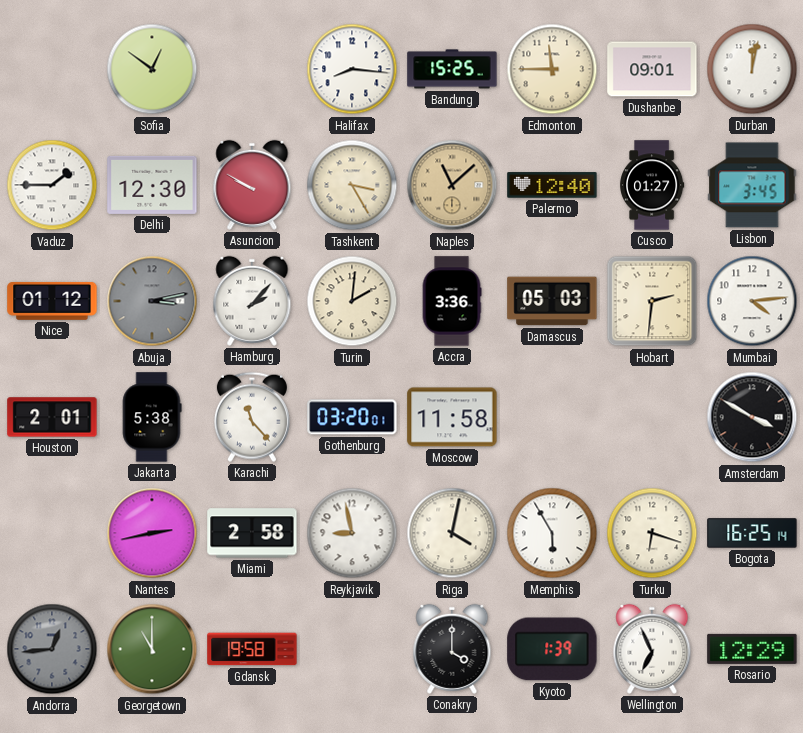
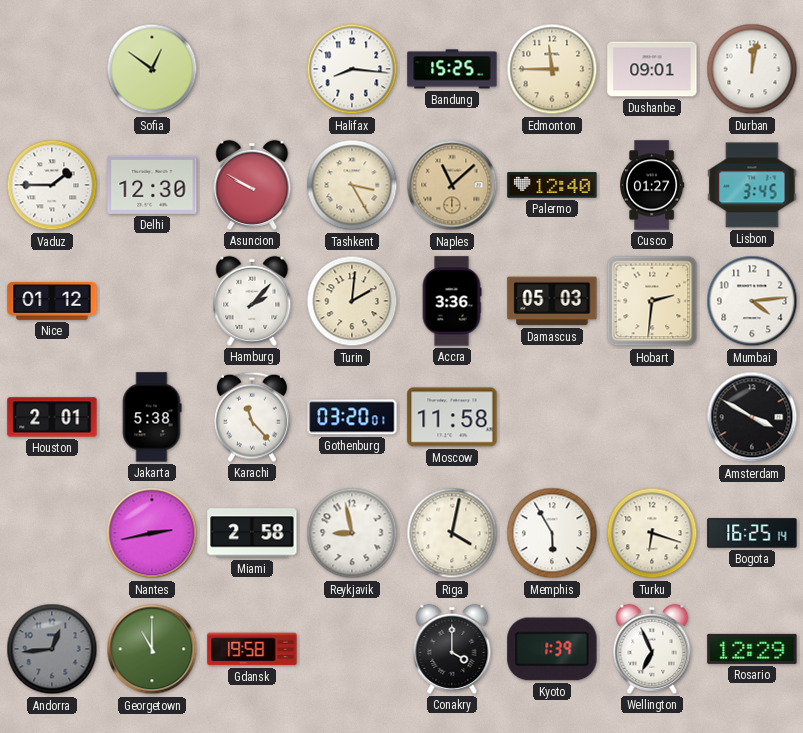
Abuja: 3:13 -> none
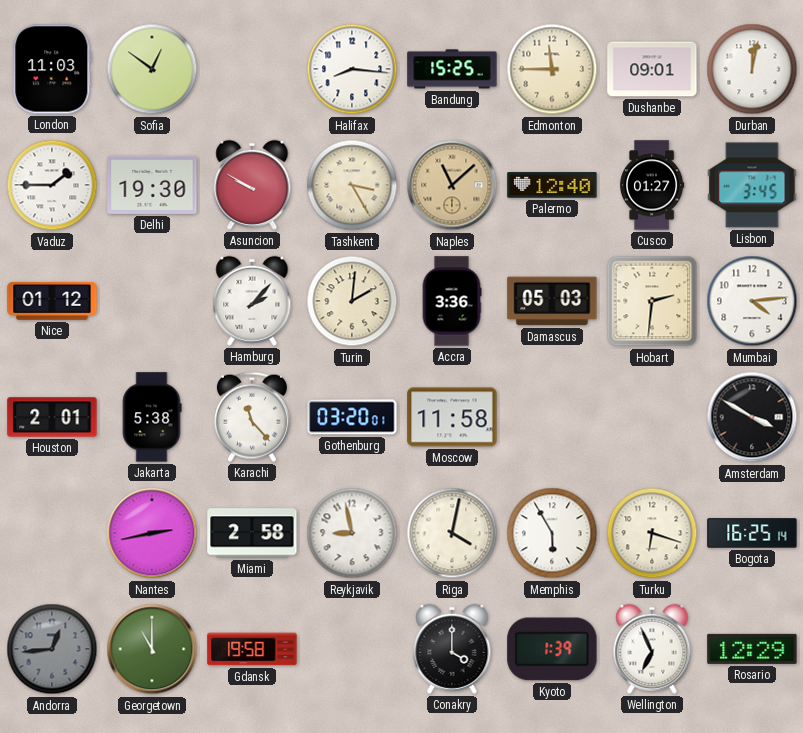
London: none -> 11:03
Delhi: 12:30 -> 19:30
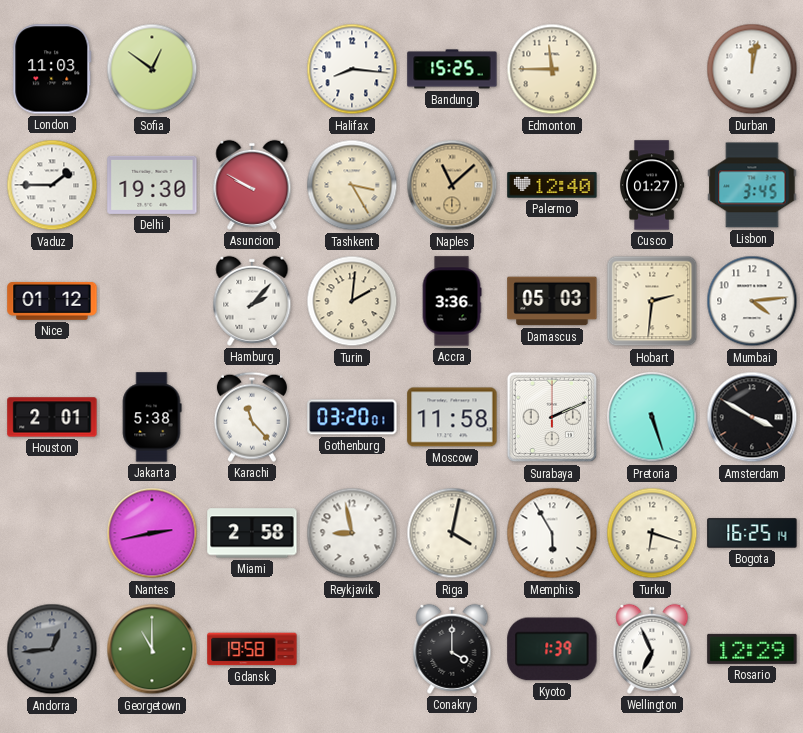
Dushanbe: 09:01 -> none
Surabaya: none -> 2:11
Pretoria: none -> 5:27
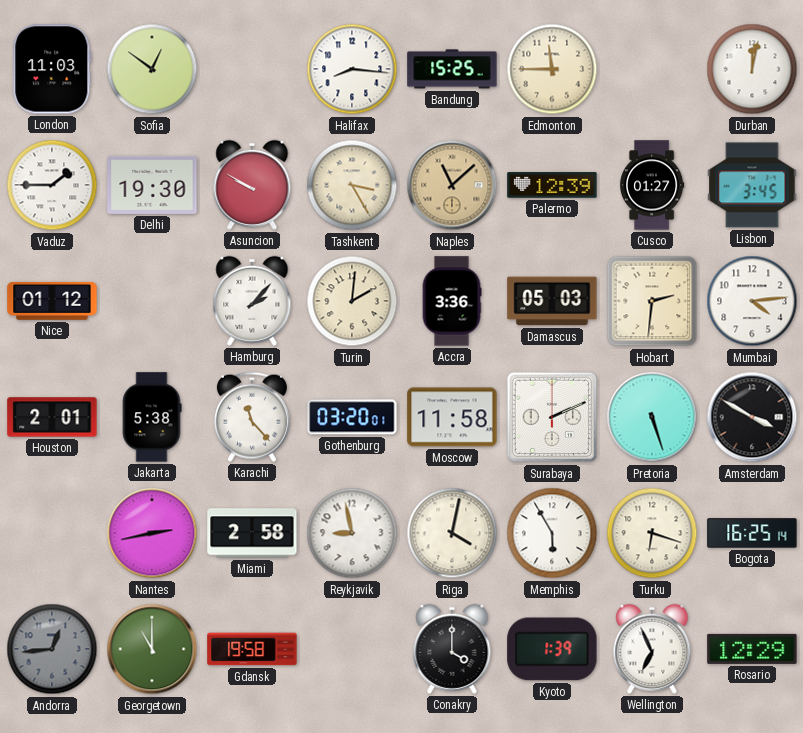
Palermo: 12:40 -> 12:39
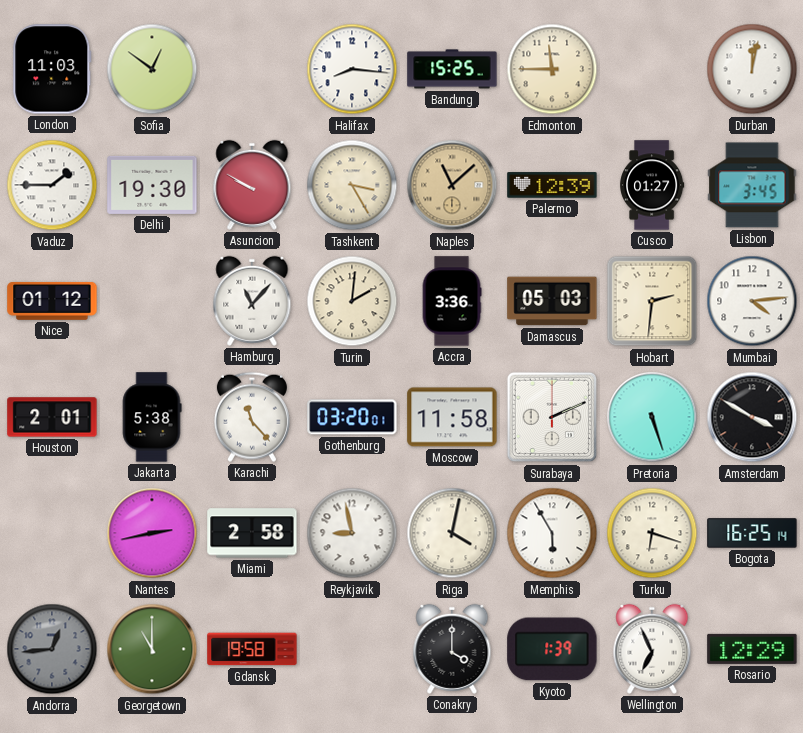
Hamburg: 2:07 -> 11:07
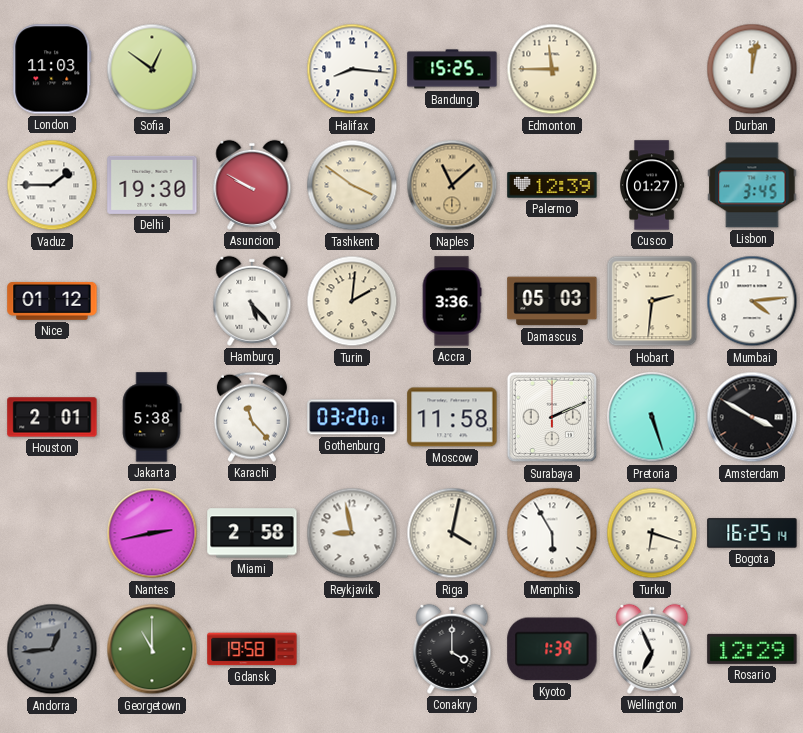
Tashkent: 3:25 -> 3:51
Hamburg: 11:07 -> 5:23
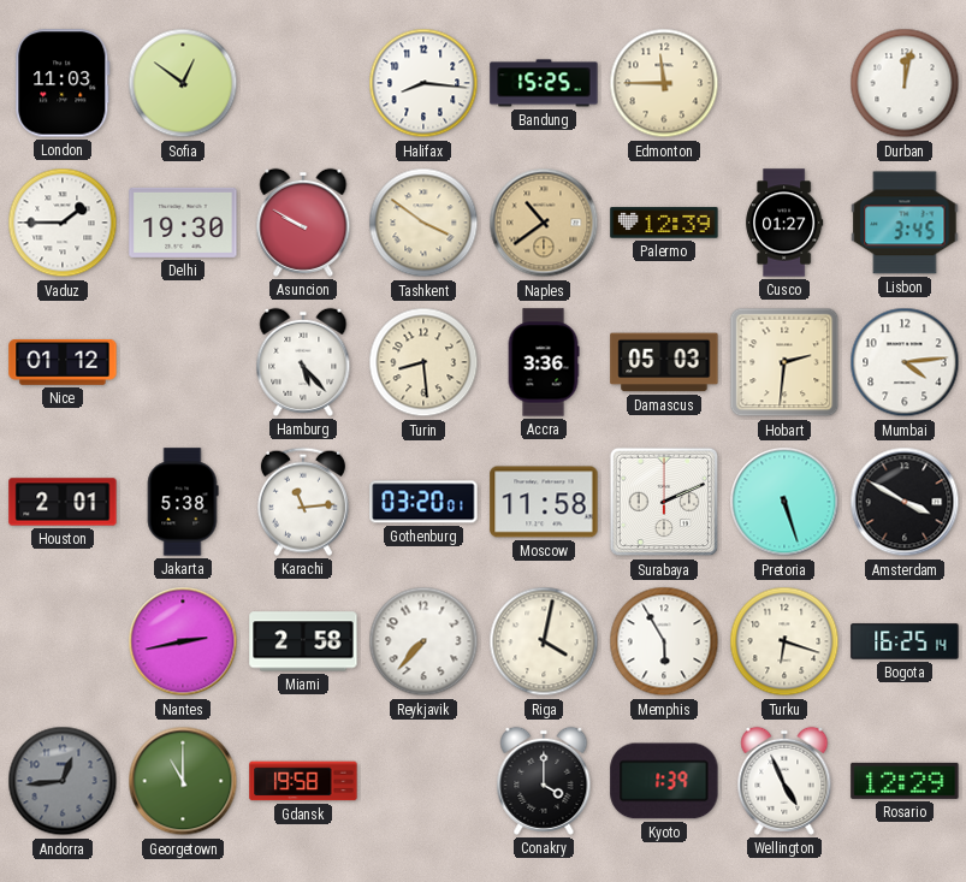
Naples: 11:08 -> 10:39
Turin: 2:01 -> 8:29
Karachi: 11:23 -> 11:14
Reykjavik: 8:58 -> 7:37
Wellington: 6:56 -> 4:56
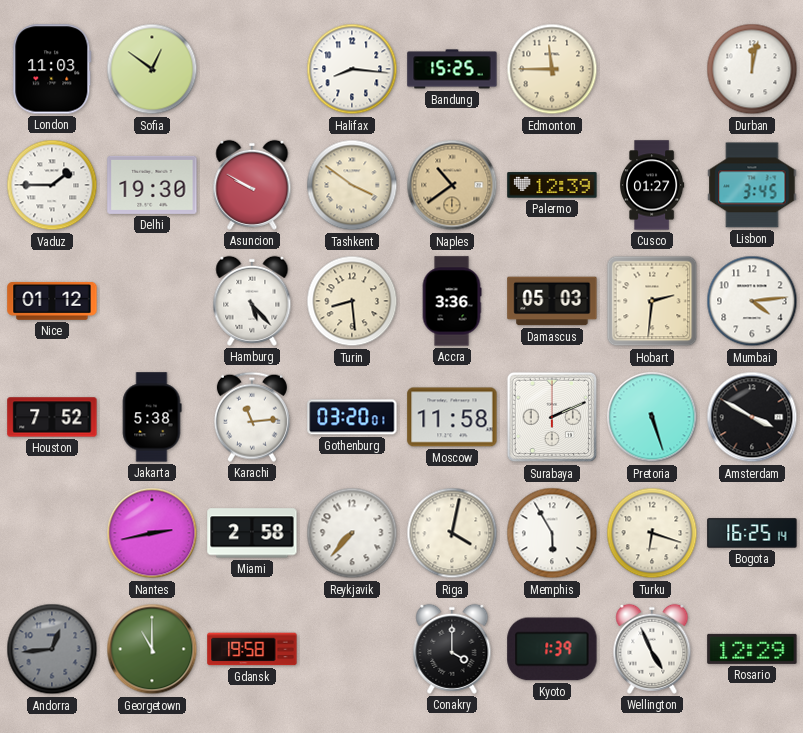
Houston: 2:01 -> 7:52
